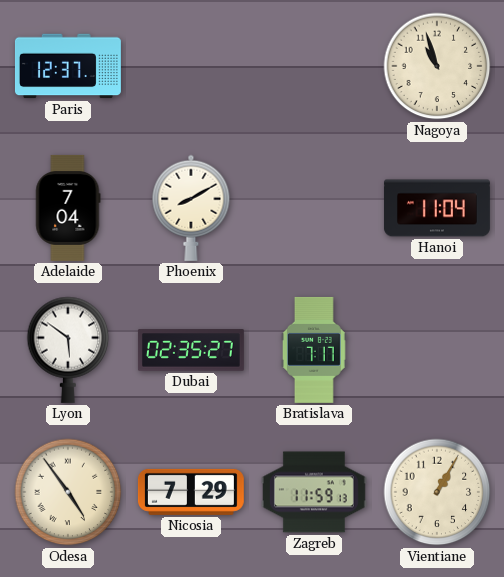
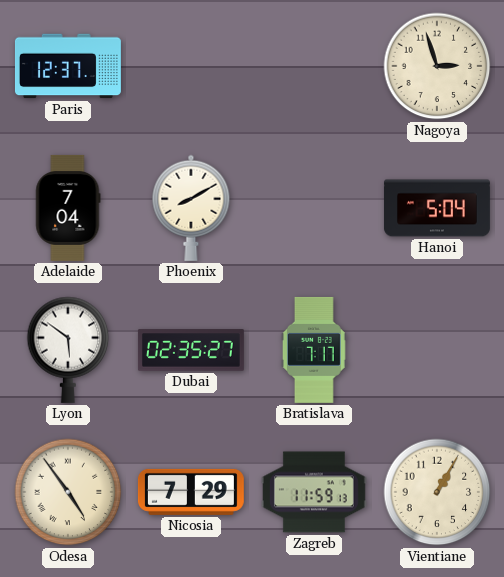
Nagoya: 10:57 -> 2:57
Hanoi: 11:04 -> 5:04
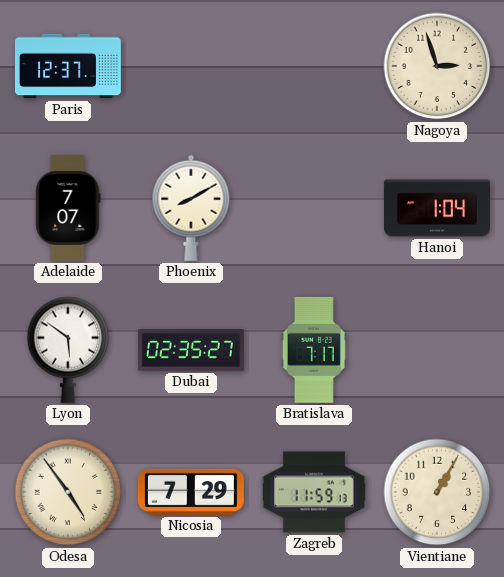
Adelaide: 7:04 -> 7:07
Hanoi: 5:04 -> 1:04
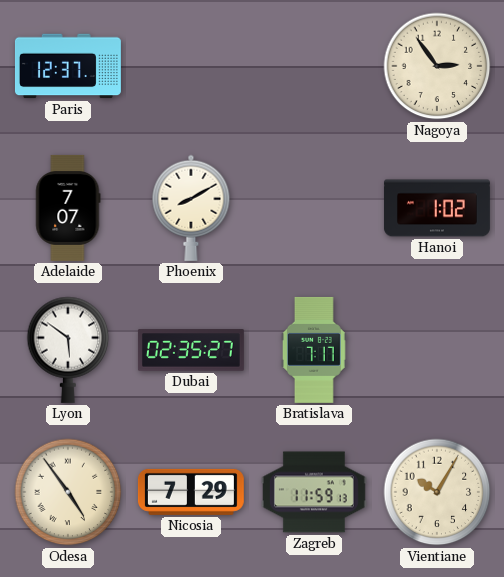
Nagoya: 2:57 -> 2:54
Hanoi: 1:04 -> 1:02
Vientiane: 1:05 -> 10:05
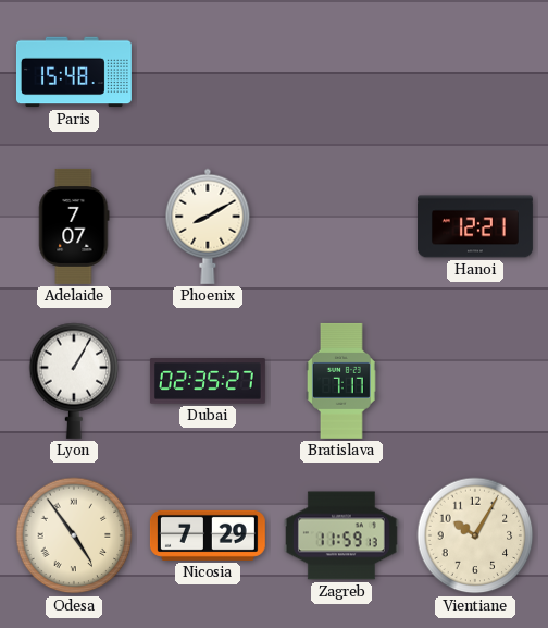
Paris: 12:37 -> 15:48
Nagoya: 2:54 -> none
Hanoi: 1:02 -> 12:21
Lyon: 5:51 -> 1:05
